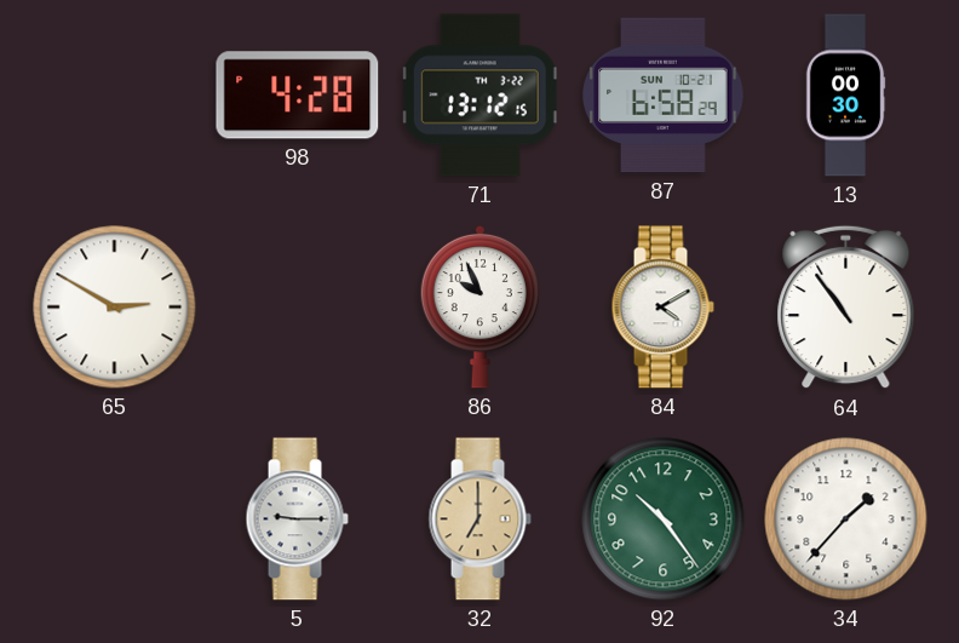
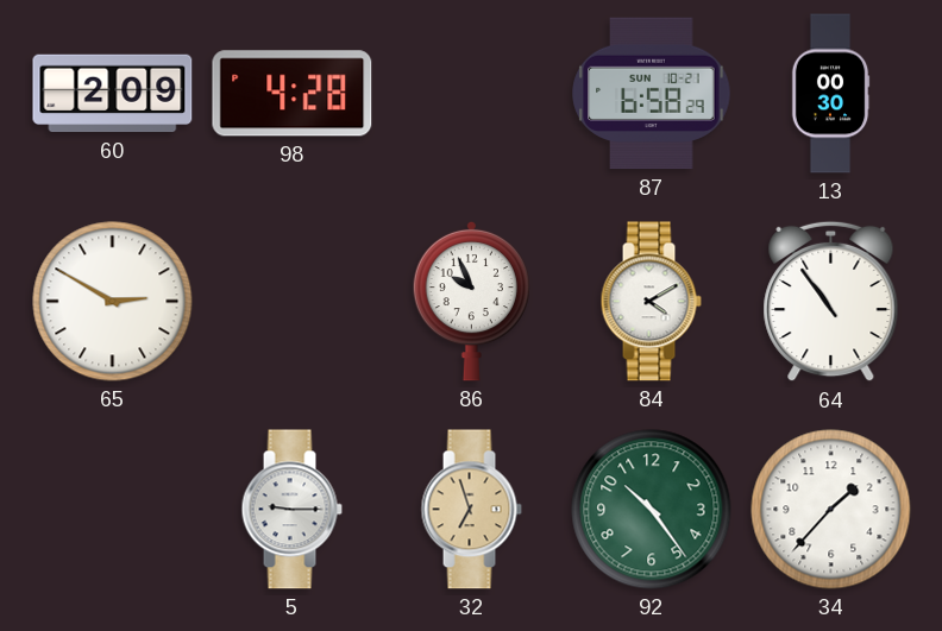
60: none -> 2:09
71: 13:12 -> none
32: 7:00 -> 6:57
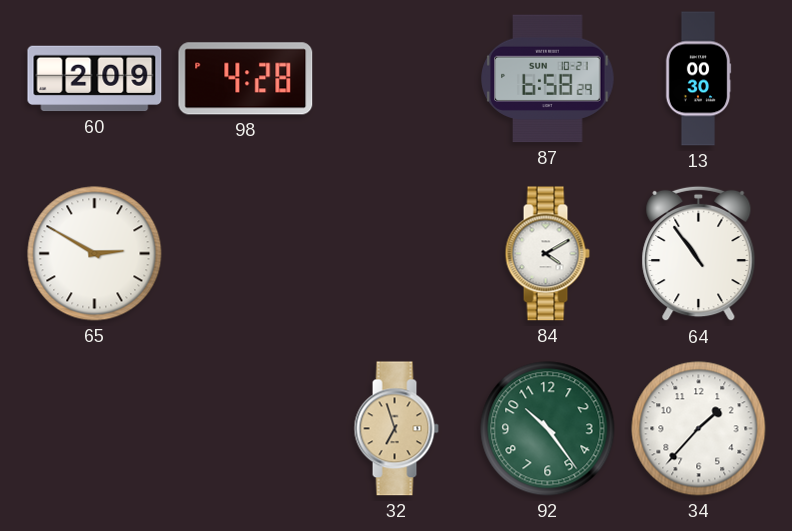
86: 9:56 -> none
5: 9:15 -> none
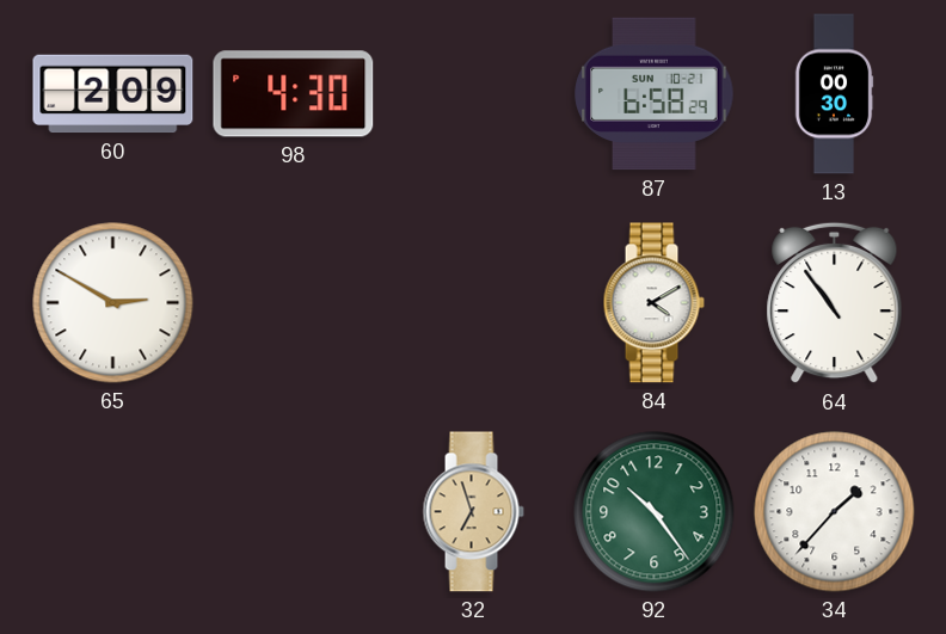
98: 4:28 -> 4:30
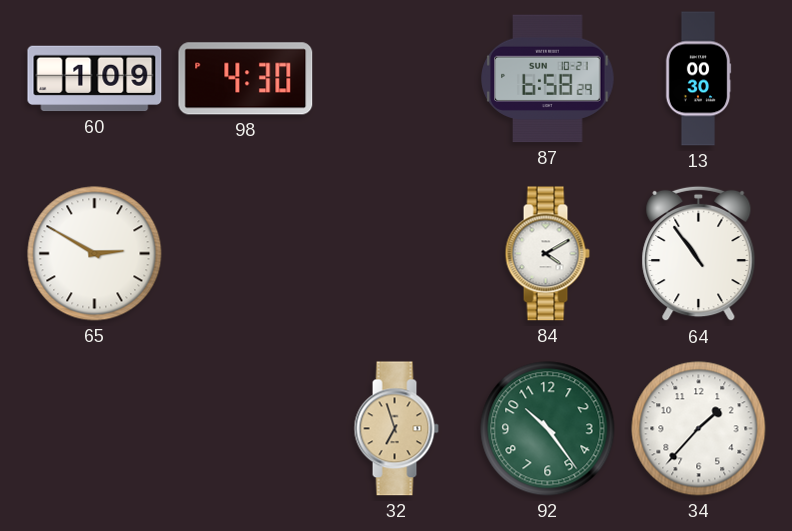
60: 2:09 -> 1:09
